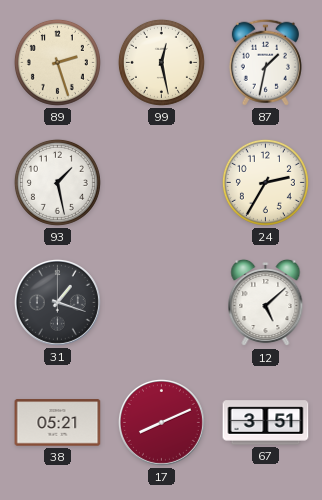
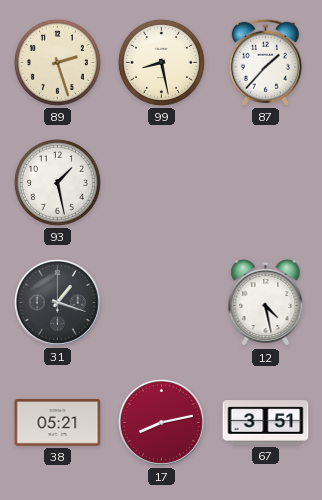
99: 12:28 -> 8:28
87: 1:32 -> 1:37
24: 2:35 -> none
12: 5:08 -> 4:28
17: 8:11 -> 8:13
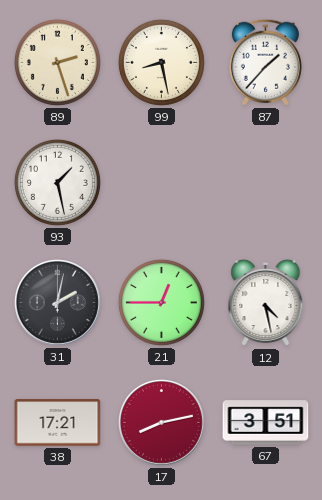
31: 1:18 -> 2:02
21: none -> 12:45
38: 05:21 -> 17:21
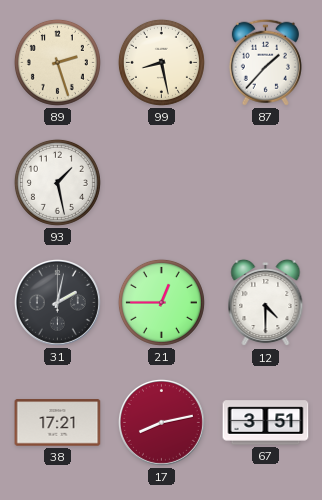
12: 4:28 -> 4:30
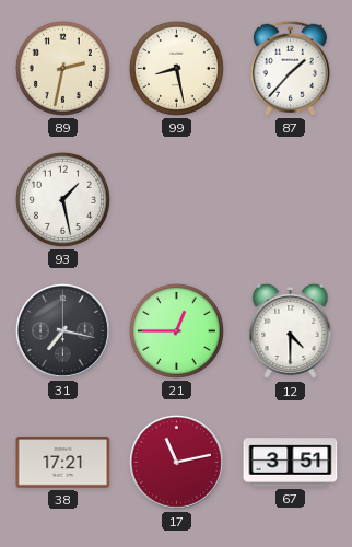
89: 2:27 -> 2:32
31: 2:02 -> 7:17
17: 8:13 -> 11:13
